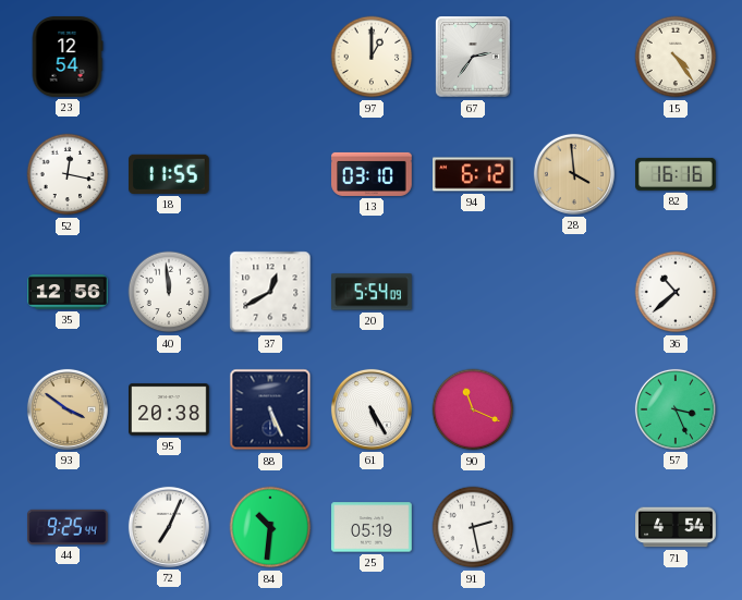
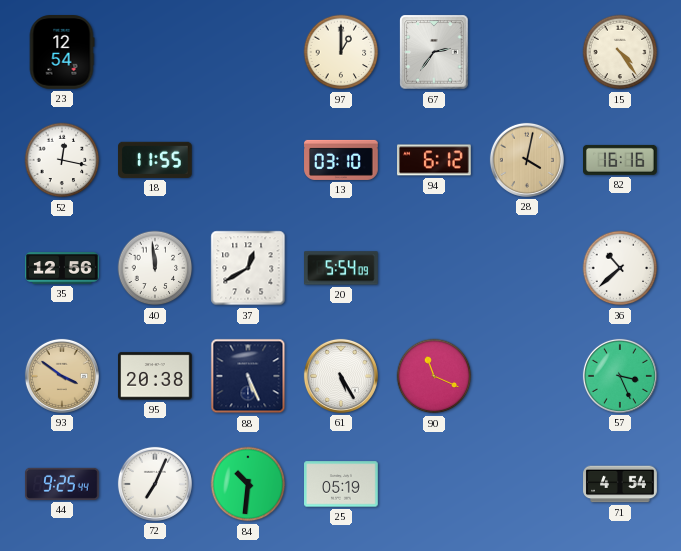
28: 3:59 -> 4:02
91: 2:28 -> none
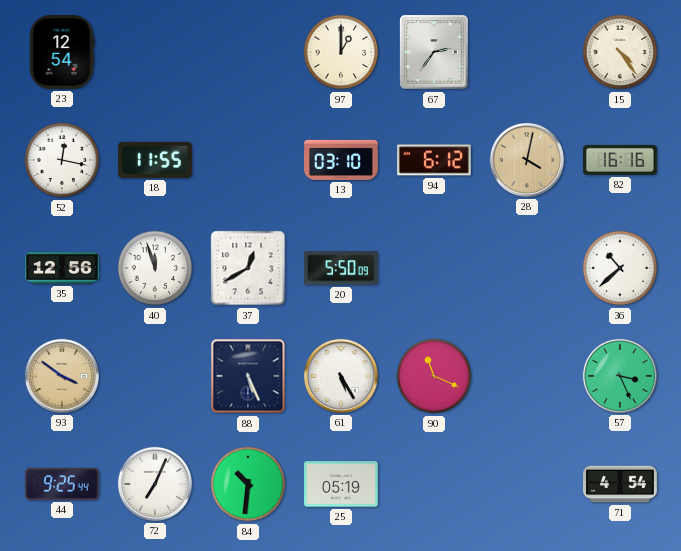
40: 11:59 -> 11:57
20: 5:54 -> 5:50
95: 20:38 -> none
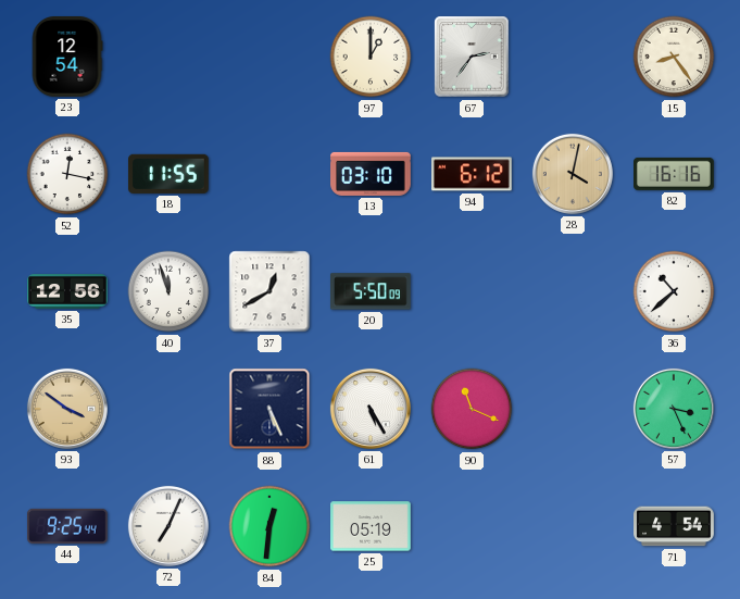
15: 4:24 -> 8:24
84: 10:31 -> 12:31
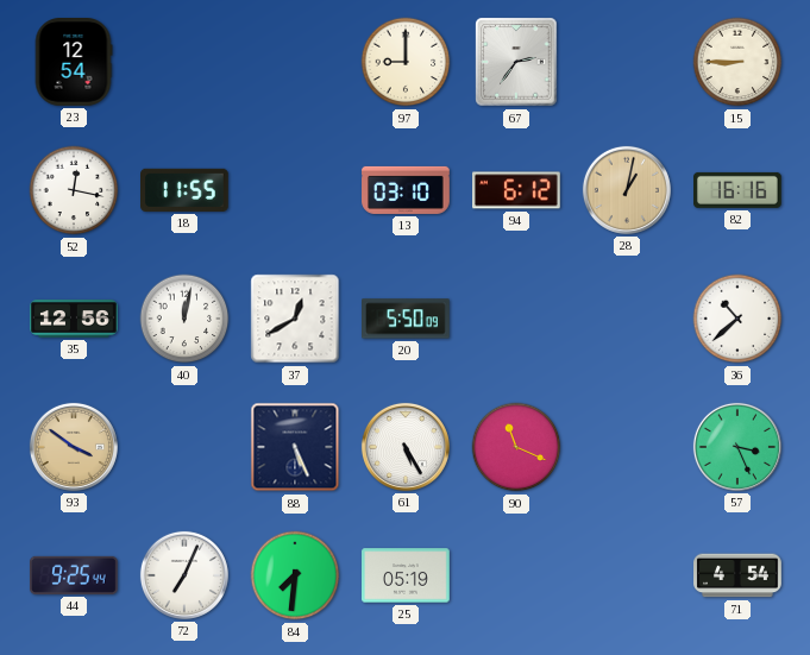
97: 1:00 -> 9:00
15: 8:24 -> 8:45
28: 4:02 -> 1:02
40: 11:57 -> 12:02
84: 12:31 -> 7:31
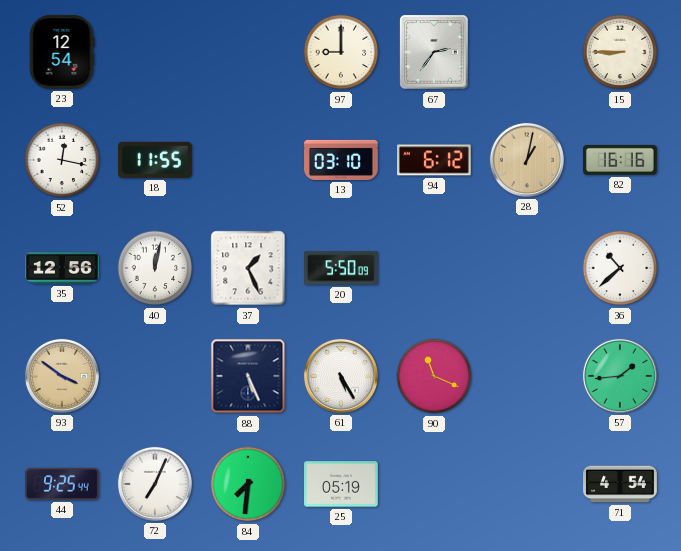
37: 12:40 -> 1:26
57: 3:26 -> 1:44
